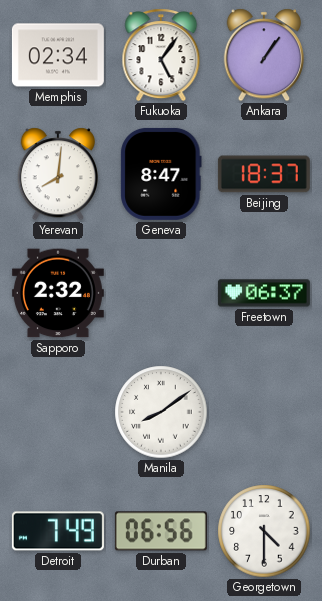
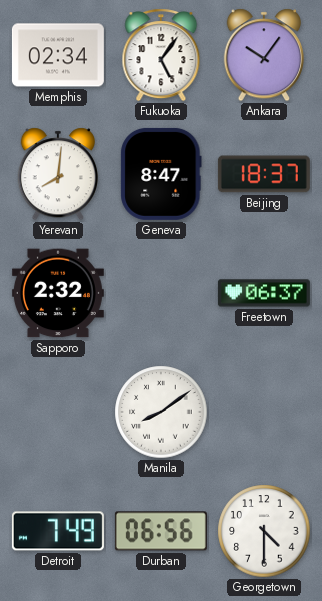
Ankara: 1:06 -> 10:06
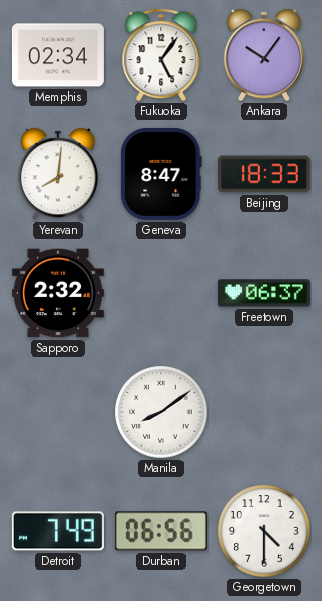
Beijing: 18:37 -> 18:33
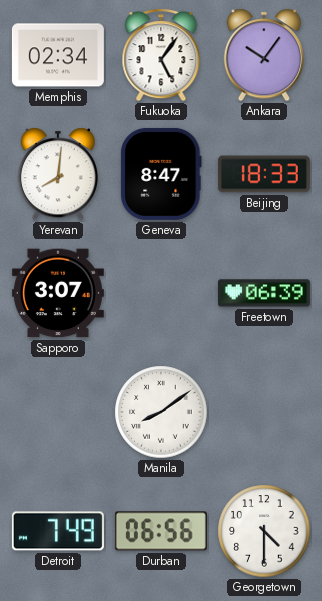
Sapporo: 2:32 -> 3:07
Freetown: 06:37 -> 06:39
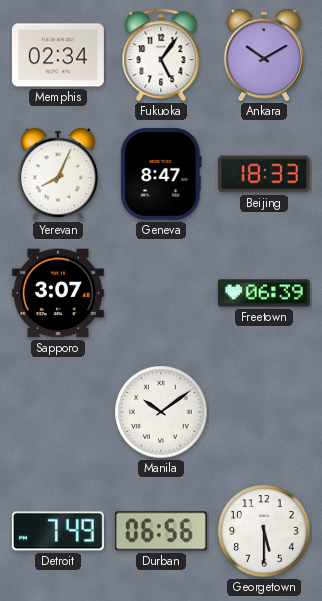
Ankara: 10:06 -> 10:10
Yerevan: 8:01 -> 8:04
Manila: 8:09 -> 10:09
Georgetown: 4:30 -> 5:30
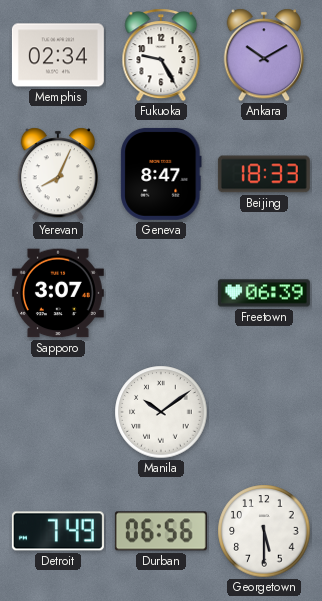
Fukuoka: 5:06 -> 9:25
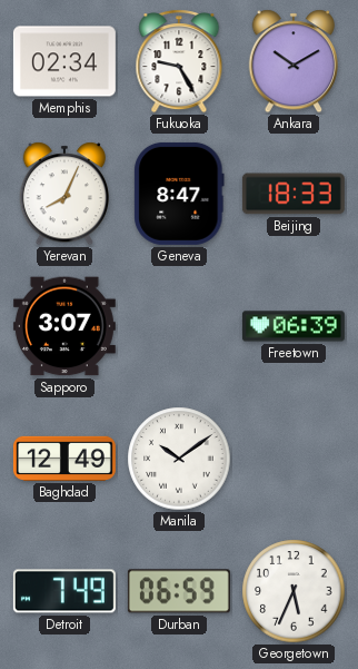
Baghdad: none -> 12:49
Durban: 06:56 -> 06:59
Georgetown: 5:30 -> 5:34
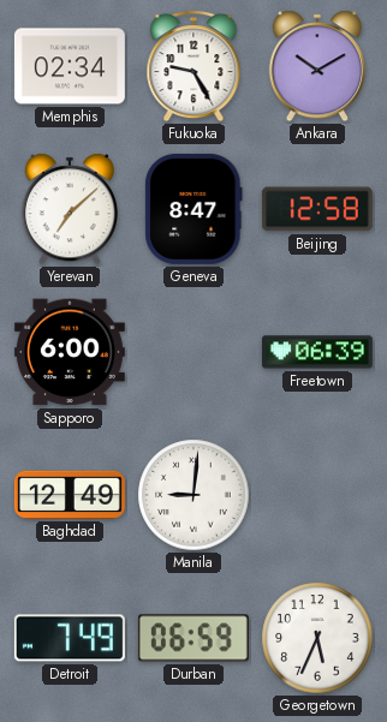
Yerevan: 8:04 -> 7:08
Beijing: 18:33 -> 12:58
Sapporo: 3:07 -> 6:00
Manila: 10:09 -> 9:01
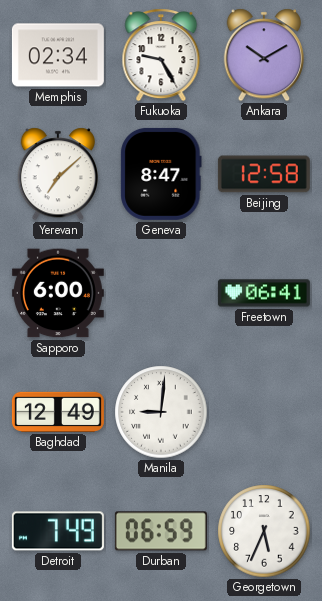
Freetown: 06:39 -> 06:41
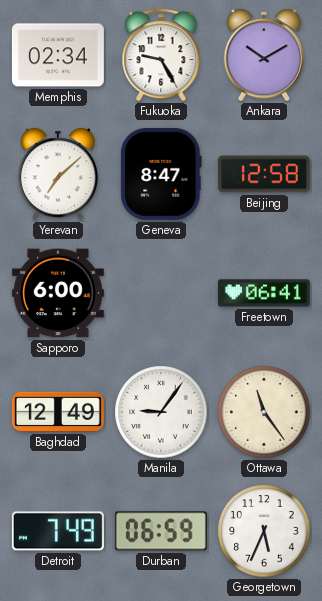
Manila: 9:01 -> 9:06
Ottawa: none -> 11:24
